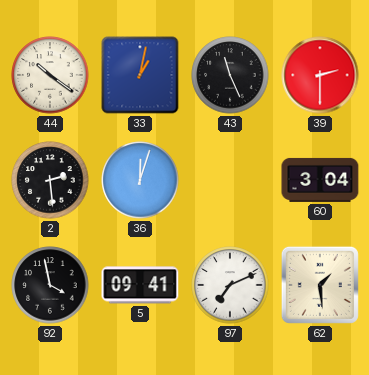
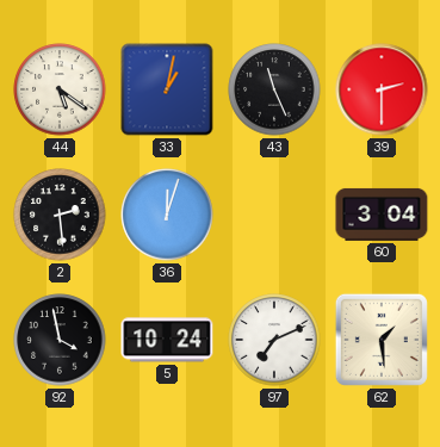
44: 10:21 -> 5:21
5: 09:41 -> 10:24
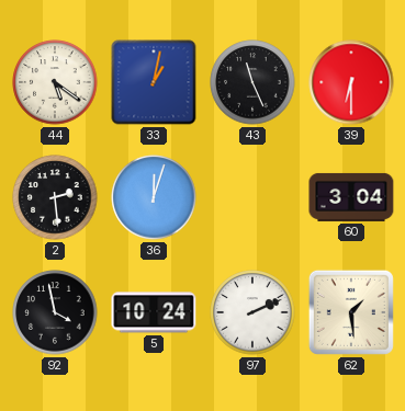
39: 2:30 -> 6:30
97: 7:11 -> 2:11
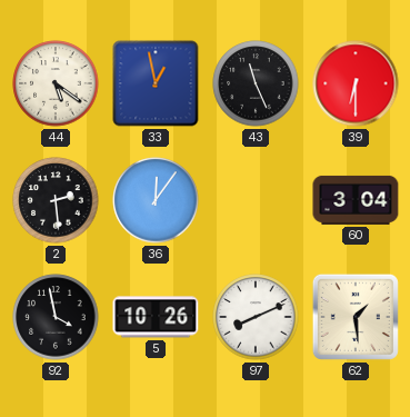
33: 1:02 -> 12:58
36: 12:03 -> 12:06
5: 10:24 -> 10:26
97: 2:11 -> 8:11
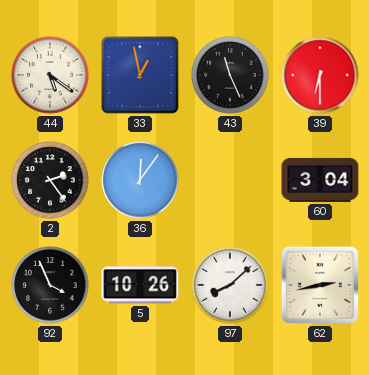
2: 2:29 -> 2:24
92: 3:58 -> 3:56
97: 8:11 -> 8:08
62: 1:29 -> 2:43
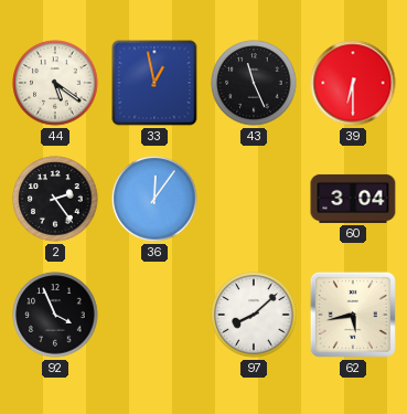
5: 10:26 -> none
62: 2:43 -> 5:43
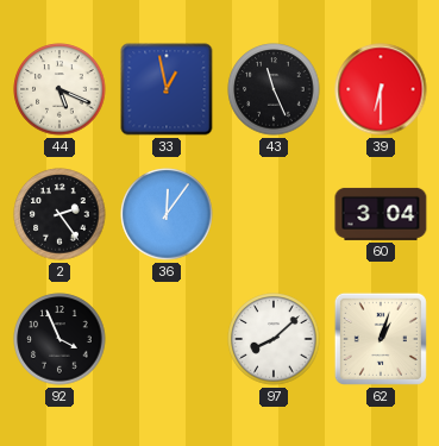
44: 5:21 -> 5:19
62: 5:43 -> 1:03
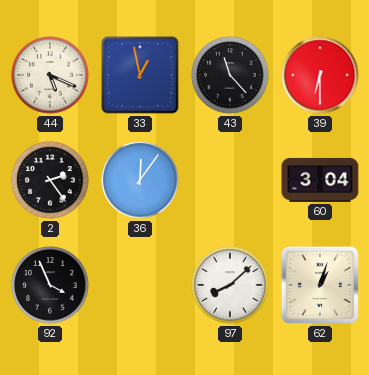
43: 11:26 -> 11:23
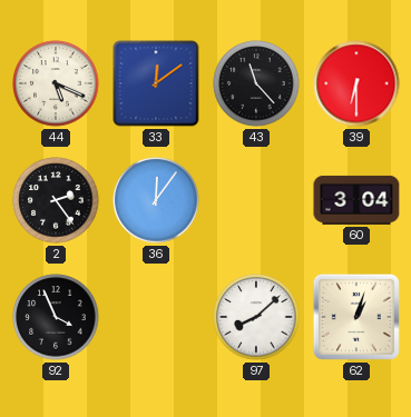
33: 12:58 -> 12:09
